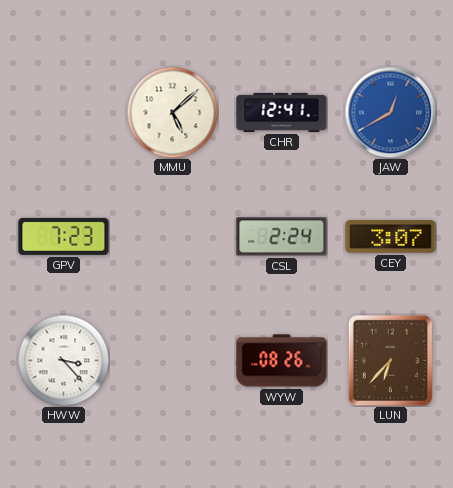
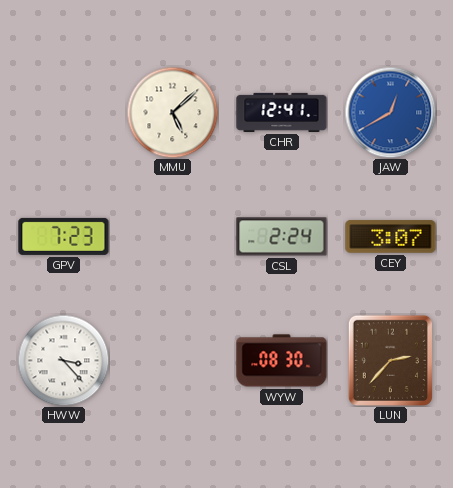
WYW: 08:26 -> 08:30
LUN: 6:37 -> 2:37
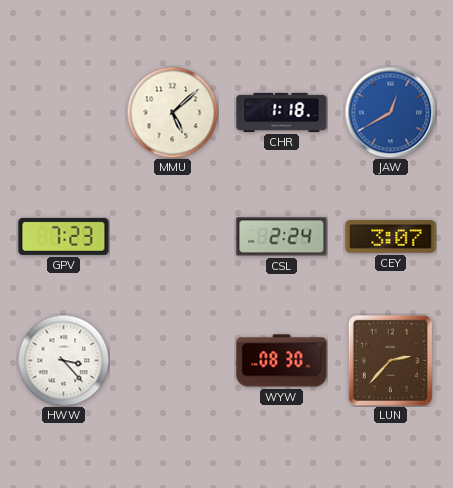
CHR: 12:41 -> 1:18
